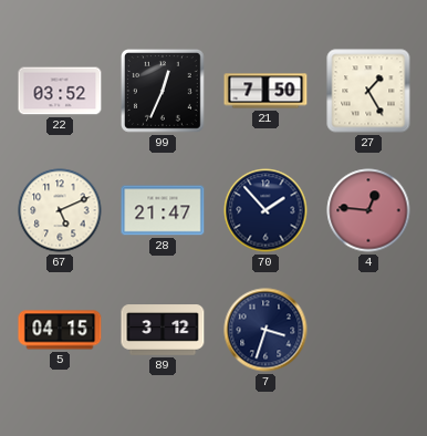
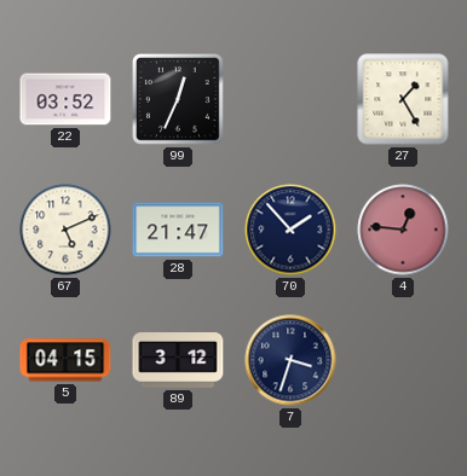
21: 7:50 -> none
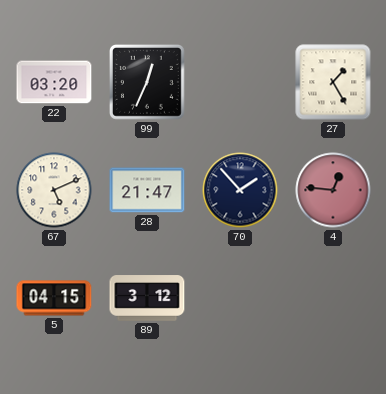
22: 03:52 -> 03:20
7: 3:33 -> none
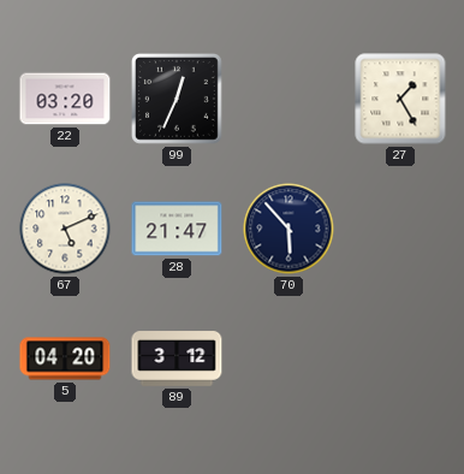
70: 1:53 -> 5:53
4: 12:46 -> none
5: 04:15 -> 04:20
